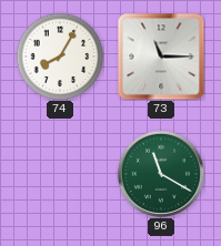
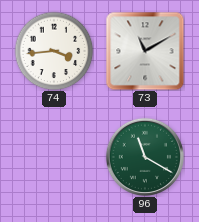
74: 8:05 -> 3:44
73: 11:15 -> 11:10
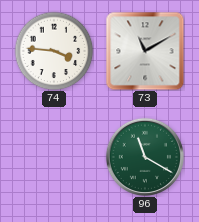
74: 3:44 -> 3:46
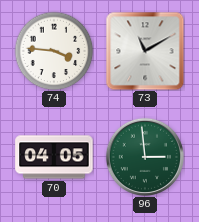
70: none -> 04:05
96: 11:20 -> 2:59
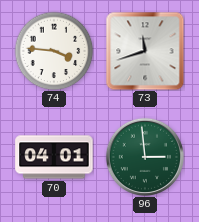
73: 11:10 -> 11:42
70: 04:05 -> 04:01
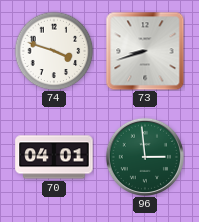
74: 3:46 -> 3:48
73: 11:42 -> 8:42
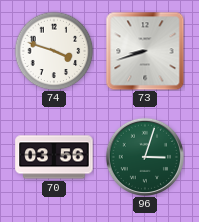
70: 04:01 -> 03:56
96: 2:59 -> 3:03
